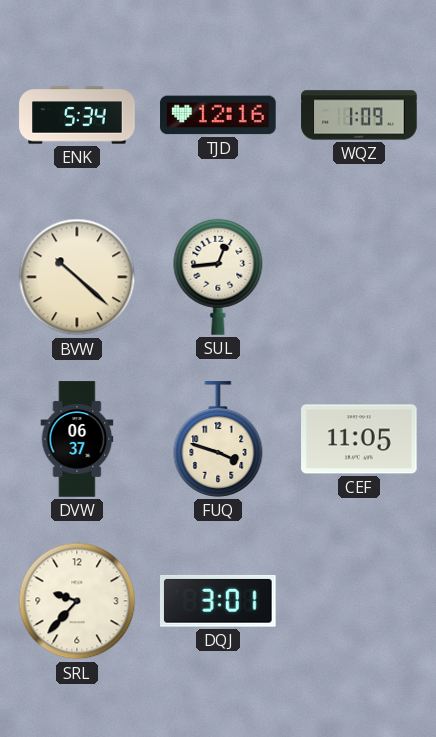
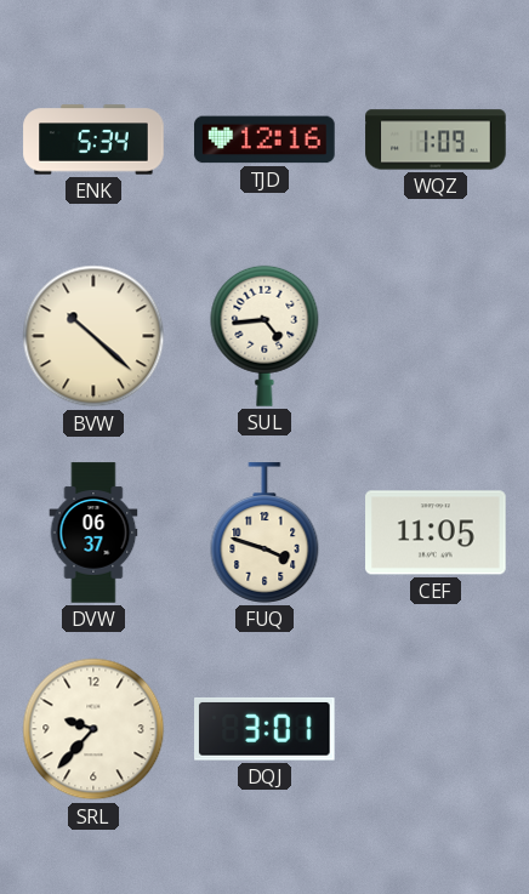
SUL: 12:44 -> 4:44
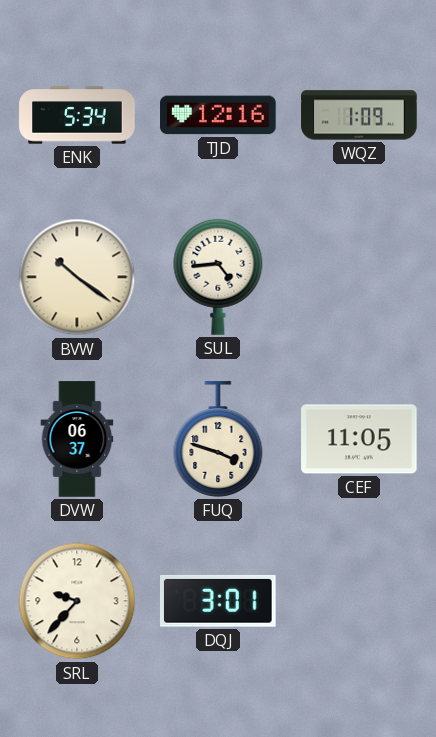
BVW: 10:22 -> 10:21
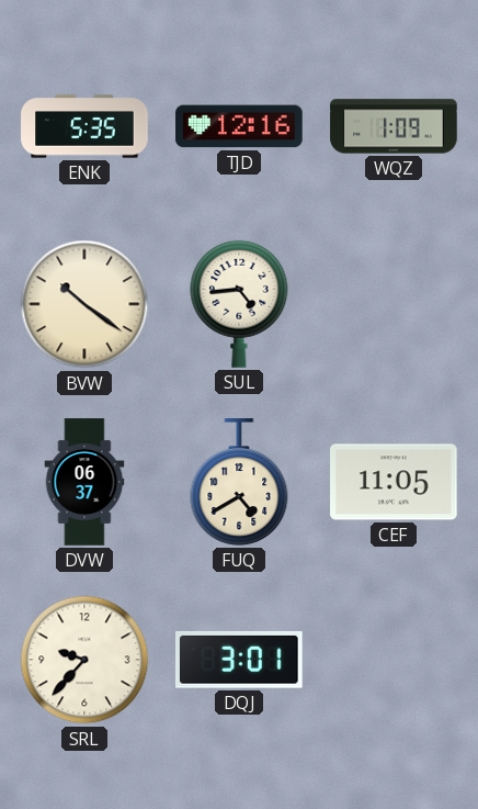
ENK: 5:34 -> 5:35
FUQ: 3:48 -> 4:40
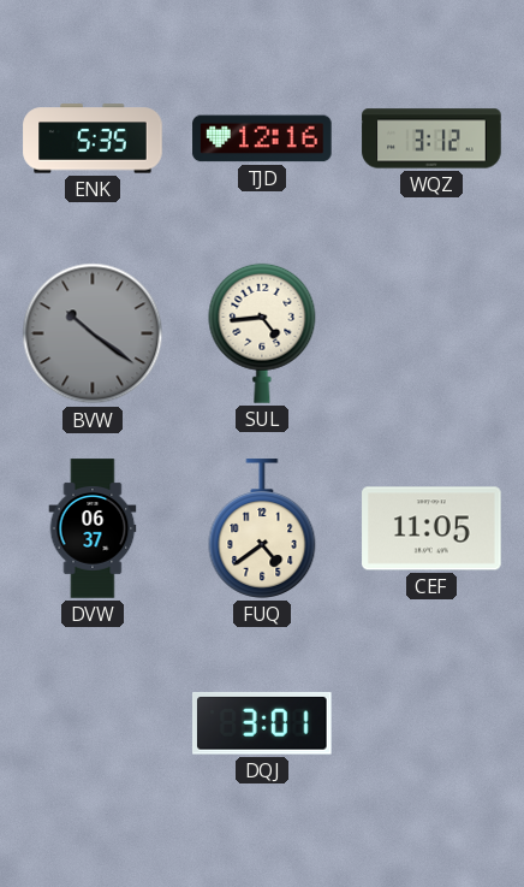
WQZ: 1:09 -> 3:12
BVW dial: cream -> grey
FUQ: 4:40 -> 4:39
SRL: 9:37 -> none
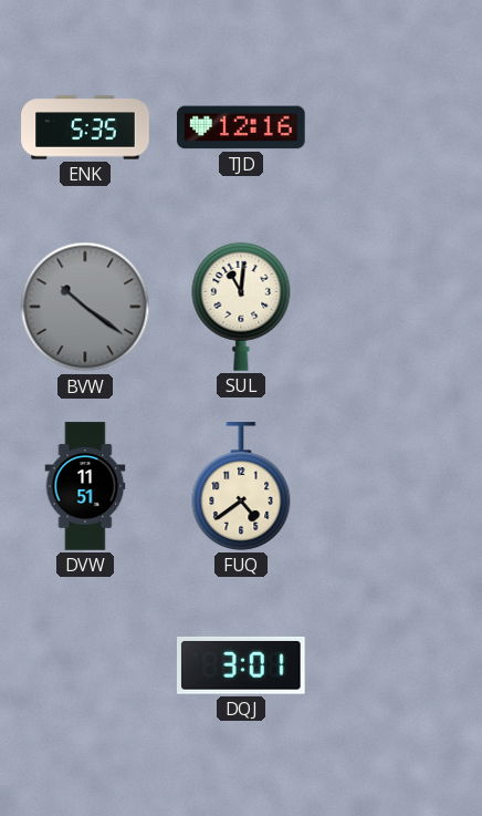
WQZ: 3:12 -> none
SUL: 4:44 -> 11:01
DVW: 06:37 -> 11:51
CEF: 11:05 -> none
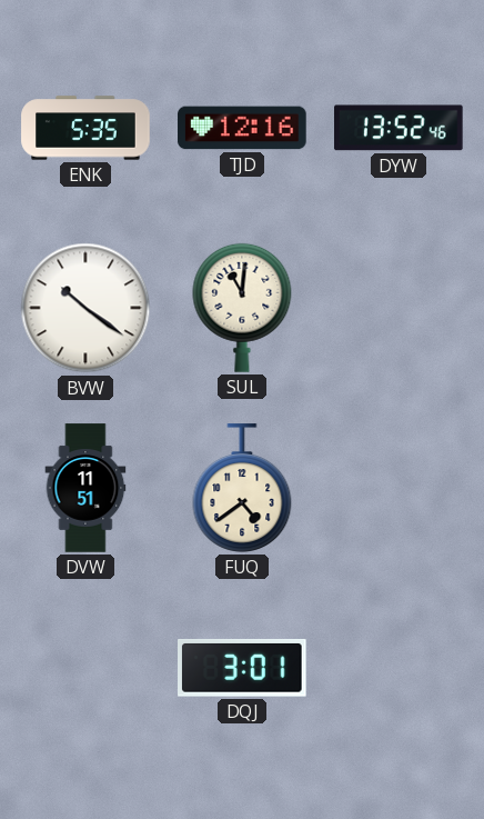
DYW: none -> 13:52
BVW dial: grey -> white
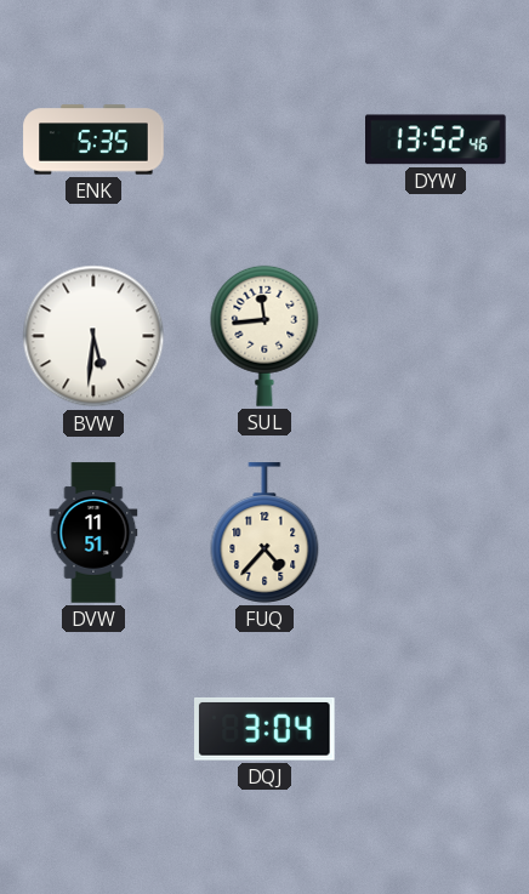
TJD: 12:16 -> none
BVW: 10:21 -> 5:31
SUL: 11:01 -> 11:44
FUQ: 4:39 -> 4:37
DQJ: 3:01 -> 3:04
